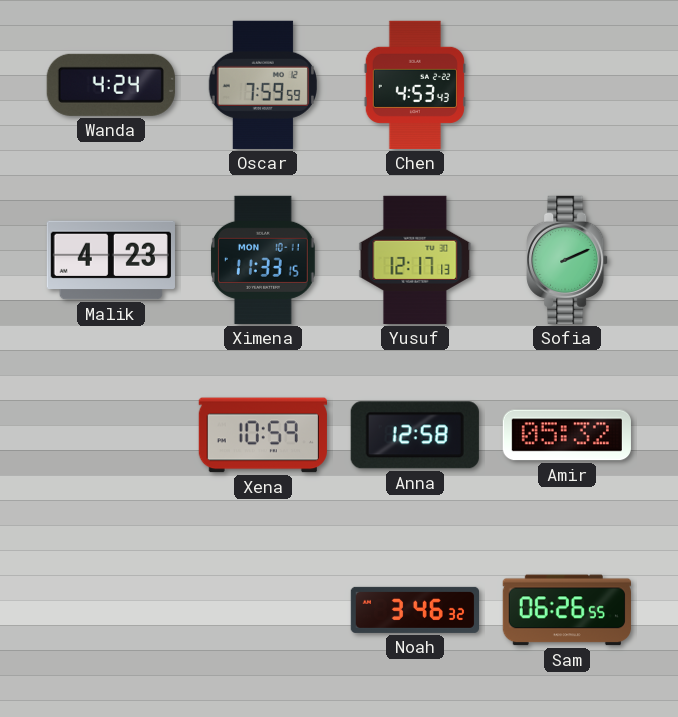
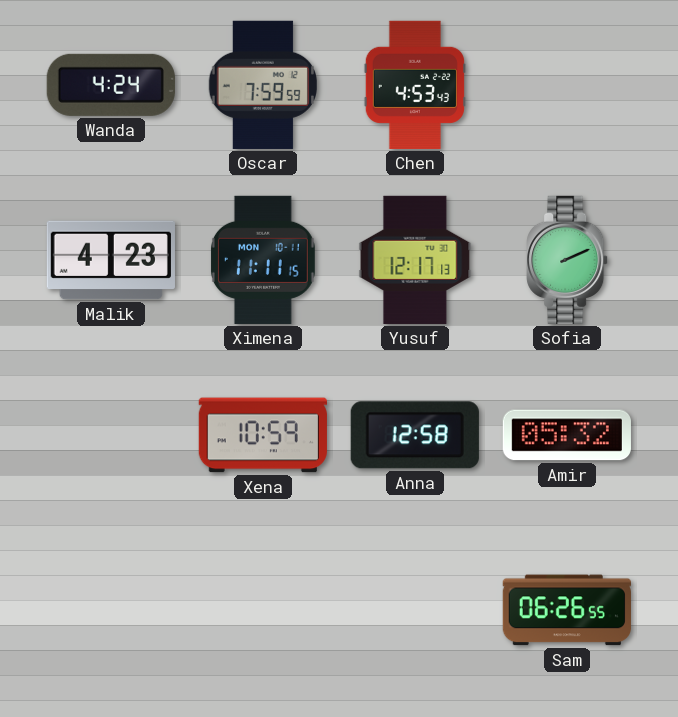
Ximena: 11:33 -> 11:11
Noah: 3:46 -> none
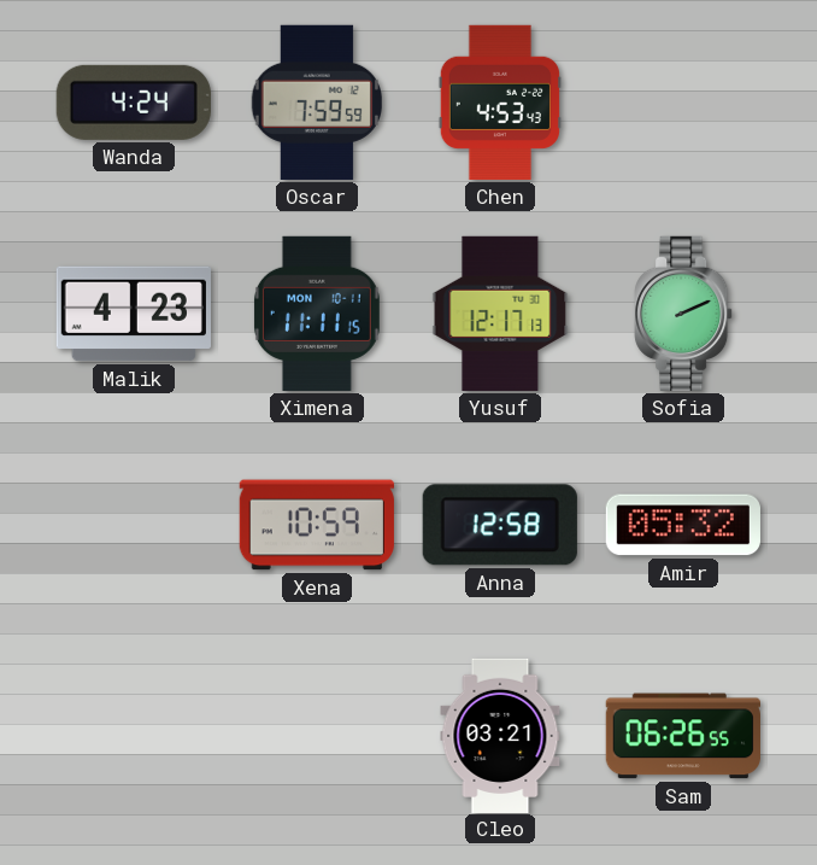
Cleo: none -> 03:21
